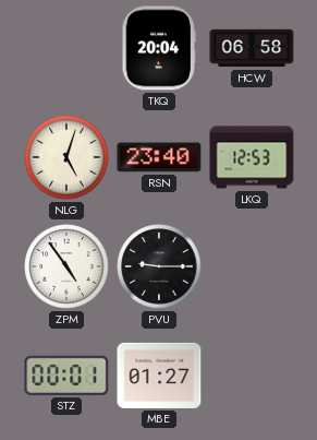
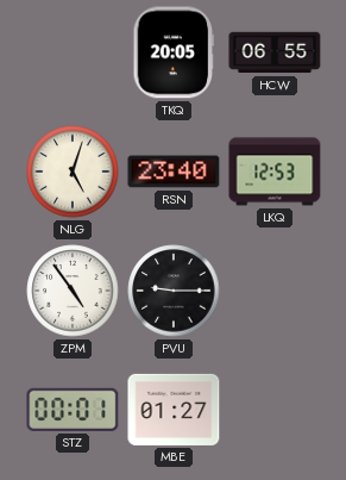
TKQ: 20:04 -> 20:05
HCW: 06:58 -> 06:55
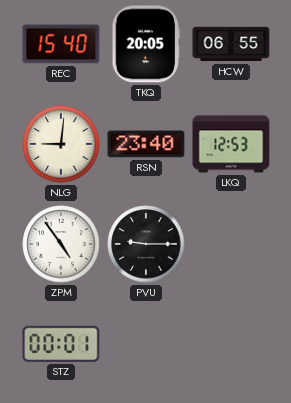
REC: none -> 15:40
NLG: 5:03 -> 9:01
MBE: 01:27 -> none
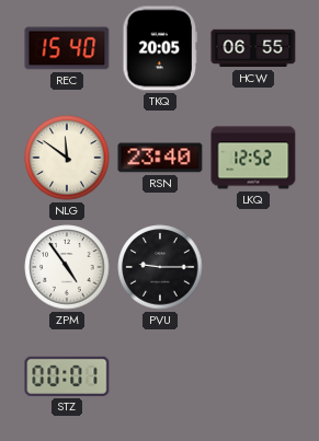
NLG: 9:01 -> 11:51
LKQ: 12:53 -> 12:52
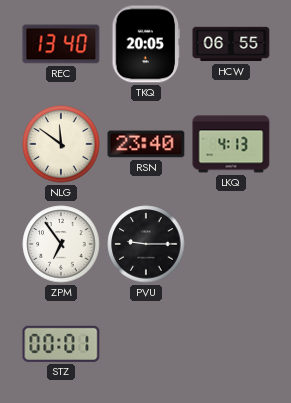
REC: 15:40 -> 13:40
LKQ: 12:52 -> 4:13
ZPM: 4:54 -> 6:54
